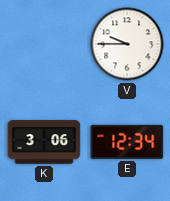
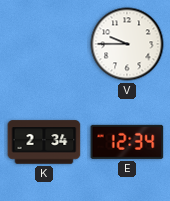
K: 3:06 -> 2:34
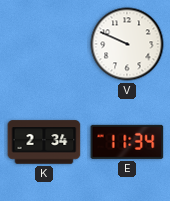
V: 9:45 -> 9:49
E: 12:34 -> 11:34
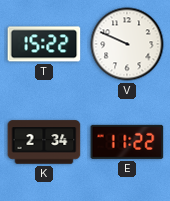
T: none -> 15:22
E: 11:34 -> 11:22
